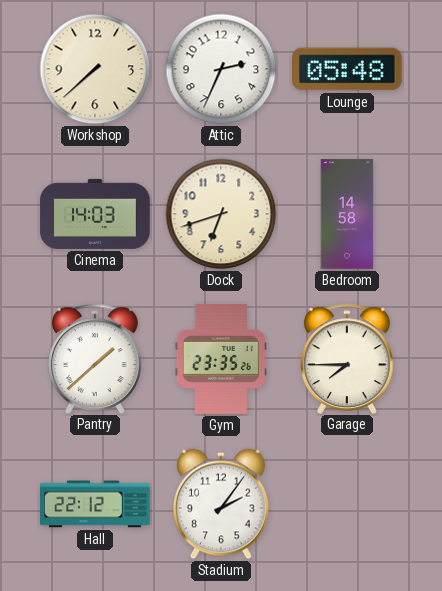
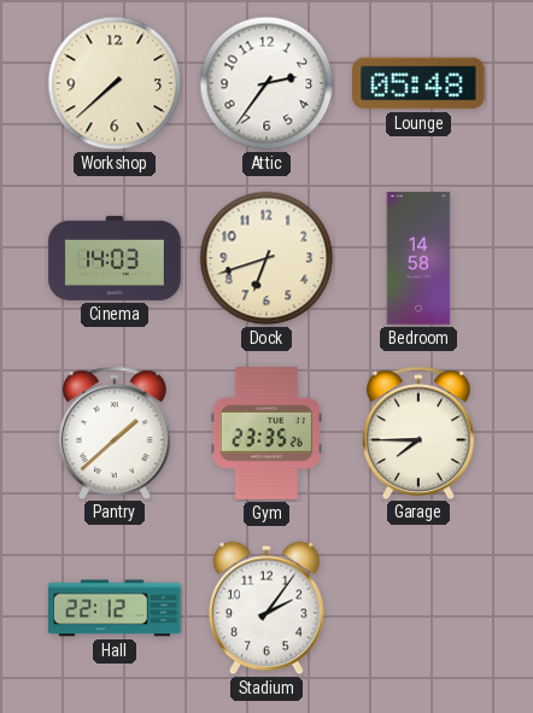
Attic: 2:34 -> 2:36
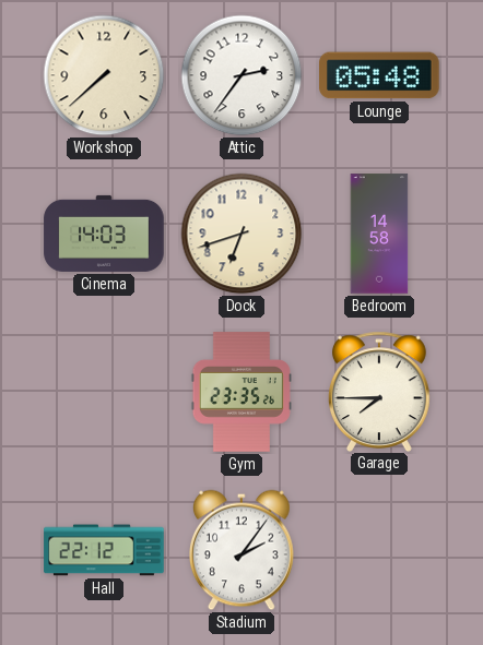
Pantry: 1:38 -> none
